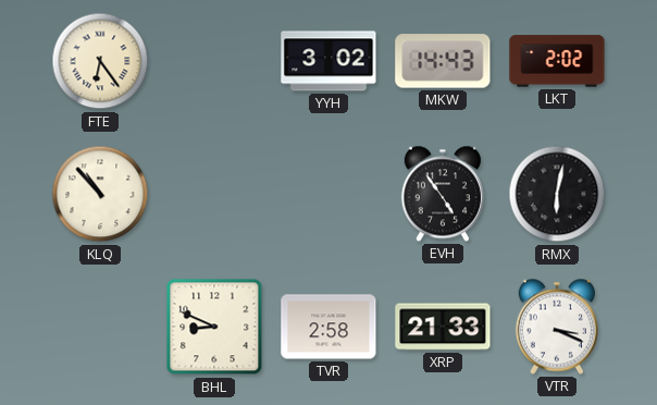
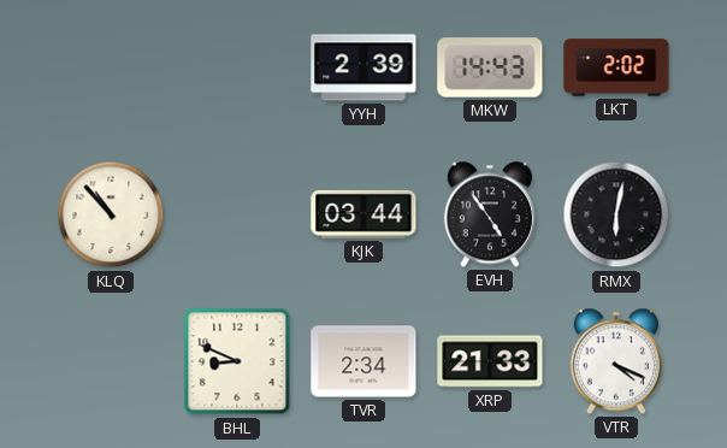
FTE: 6:24 -> none
YYH: 3:02 -> 2:39
KJK: none -> 03:44
TVR: 2:58 -> 2:34
VTR: 3:19 -> 4:19
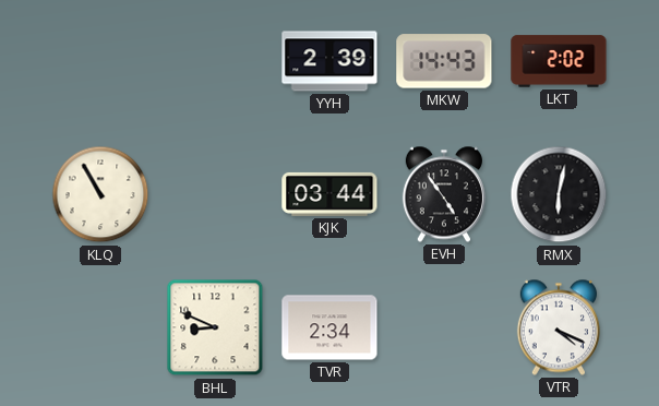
KLQ: 10:53 -> 10:55
XRP: 21:33 -> none
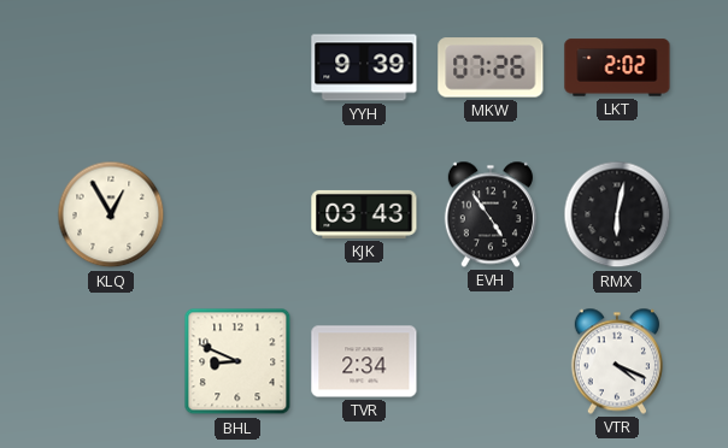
YYH: 2:39 -> 9:39
MKW: 14:43 -> 07:26
KLQ: 10:55 -> 12:55
KJK: 03:44 -> 03:43
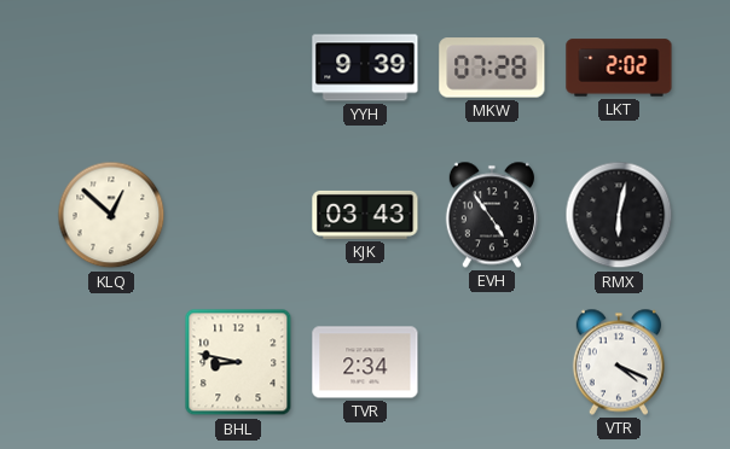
MKW: 07:26 -> 07:28
KLQ: 12:55 -> 12:52
BHL: 8:49 -> 8:47
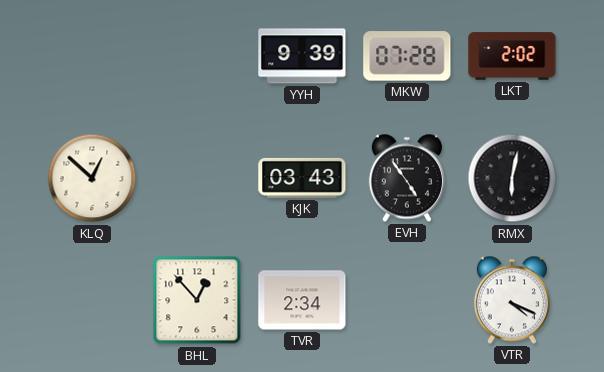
BHL: 8:47 -> 12:53
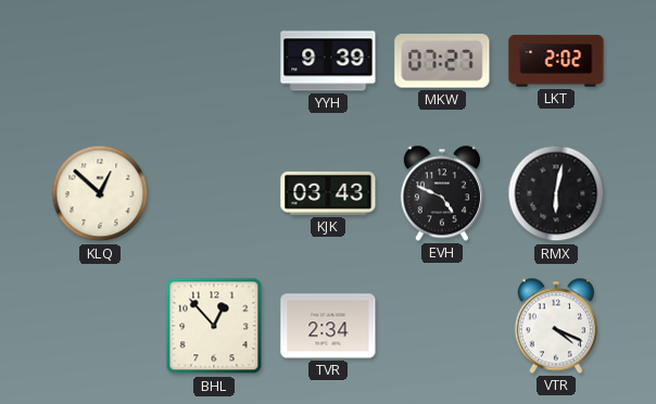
MKW: 07:28 -> 07:27
EVH: 4:54 -> 4:49
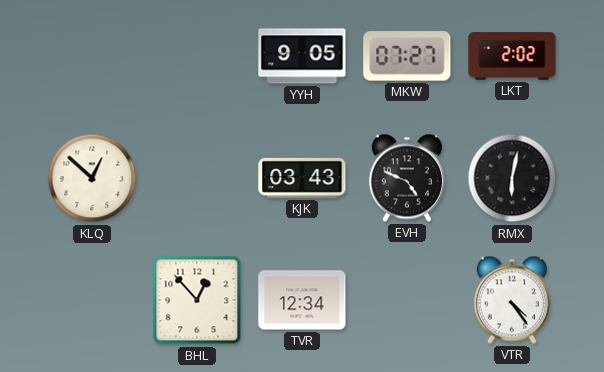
YYH: 9:39 -> 9:05
TVR: 2:34 -> 12:34
VTR: 4:19 -> 4:24
